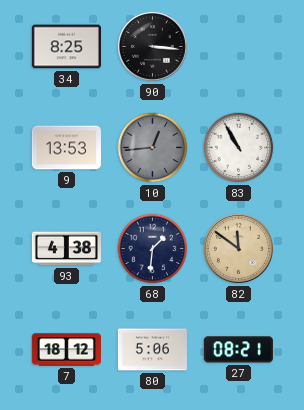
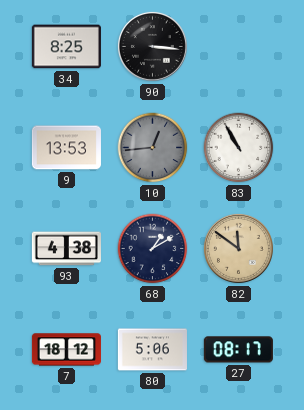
68: 1:31 -> 1:10
27: 08:21 -> 08:17
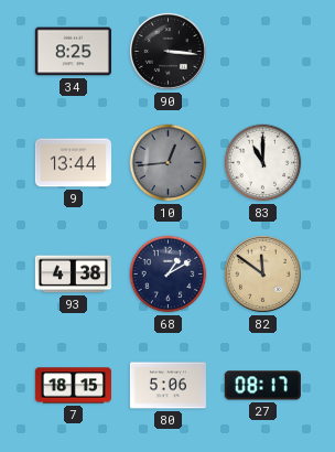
9: 13:53 -> 13:44
83: 10:55 -> 11:00
7: 18:12 -> 18:15
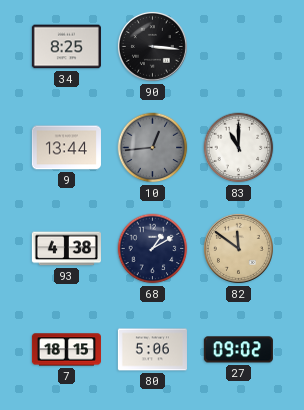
27: 08:17 -> 09:02
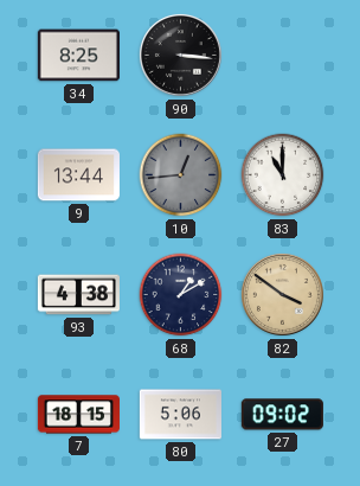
82: 11:51 -> 3:51
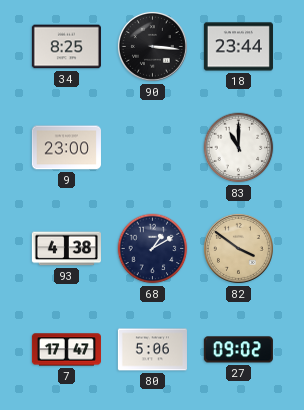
18: none -> 23:44
9: 13:44 -> 23:00
10: 12:44 -> none
7: 18:15 -> 17:47
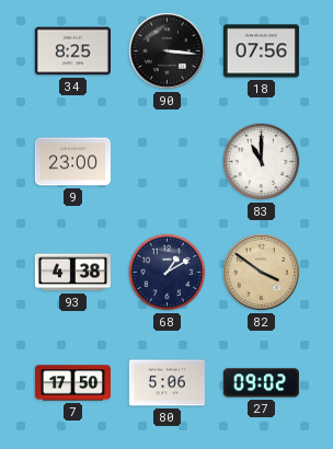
18: 23:44 -> 07:56
7: 17:47 -> 17:50
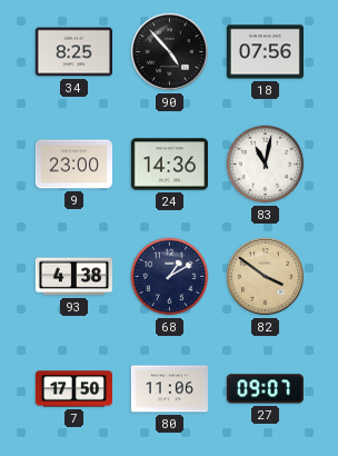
90: 3:16 -> 4:53
24: none -> 14:36
83: 11:00 -> 11:02
80: 5:06 -> 11:06
27: 09:02 -> 09:07
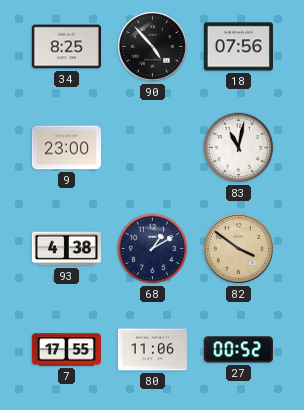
24: 14:36 -> none
7: 17:50 -> 17:55
27: 09:07 -> 00:52
